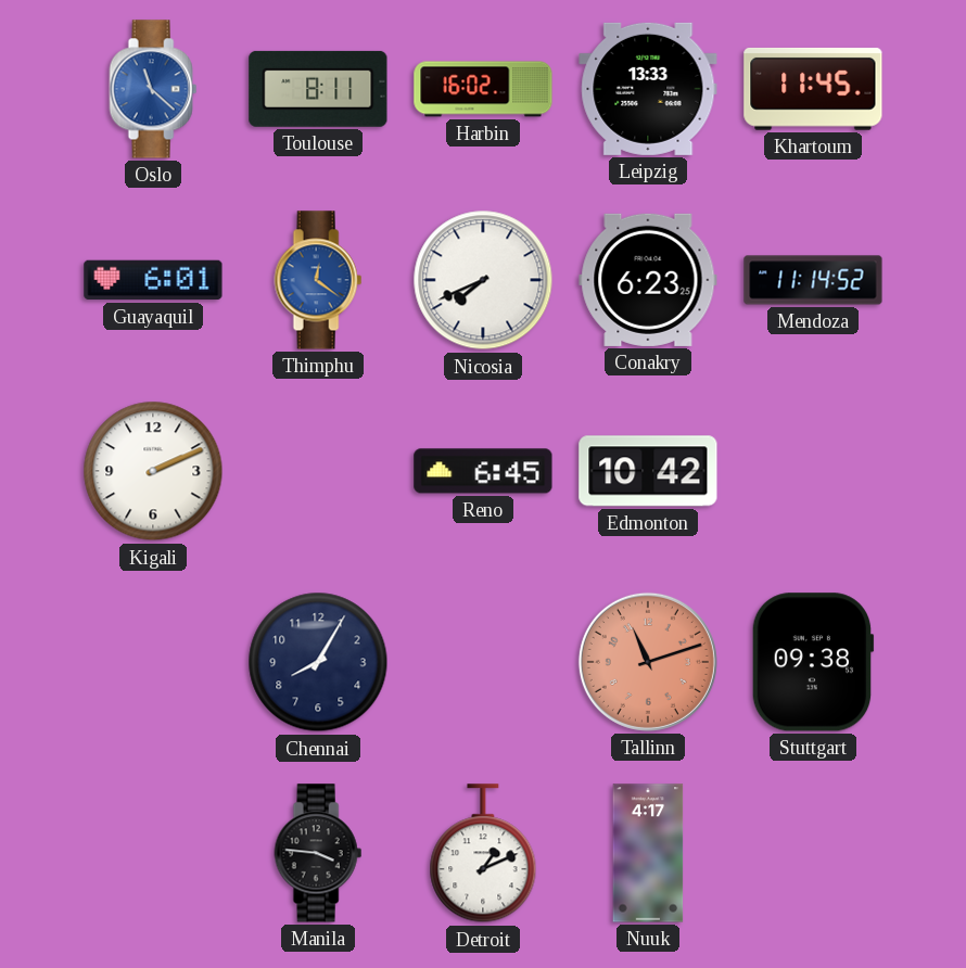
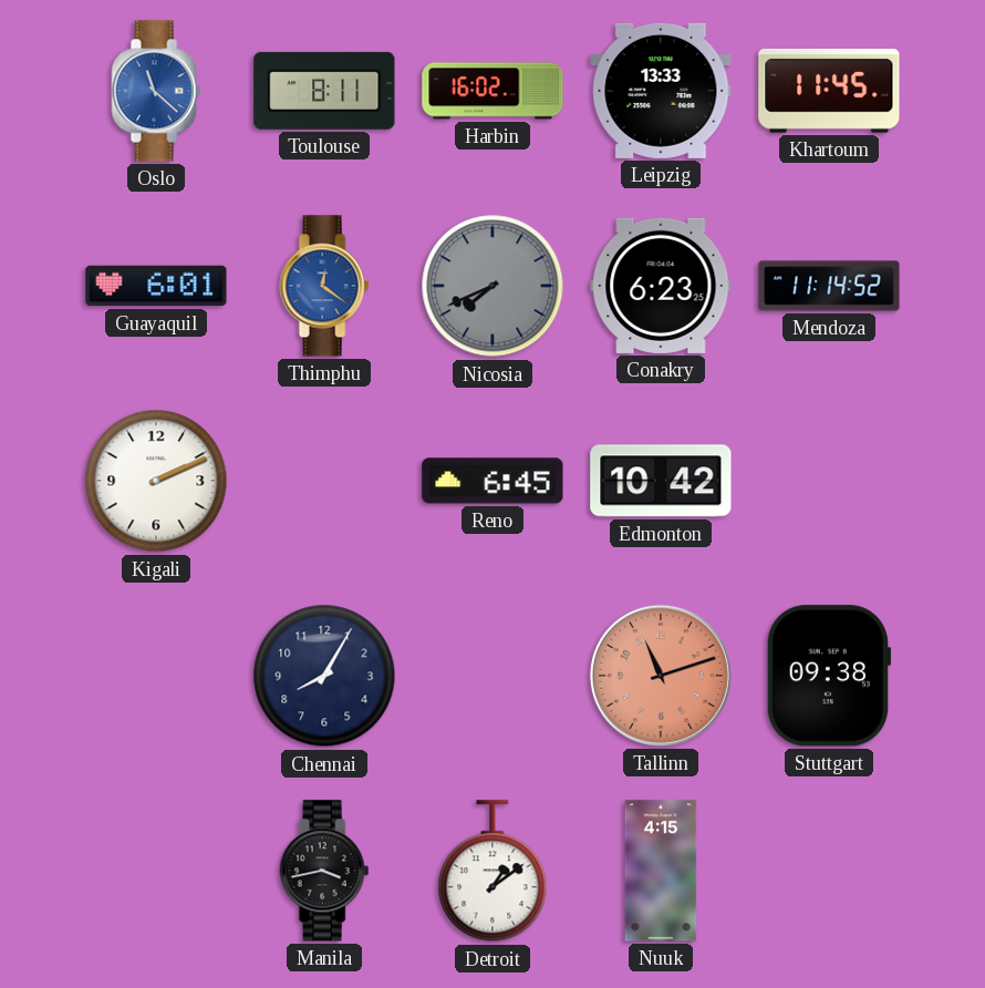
Nicosia dial: white -> grey
Manila: 3:46 -> 3:43
Detroit: 1:11 -> 1:09
Nuuk: 4:17 -> 4:15
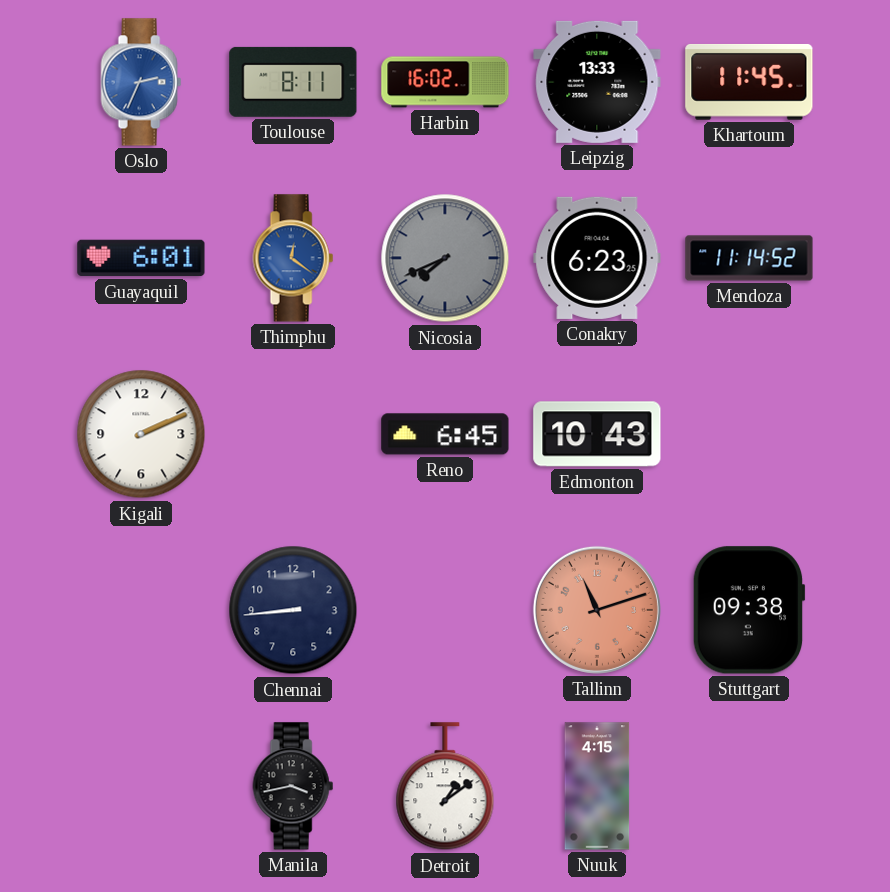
Oslo: 11:22 -> 2:34
Edmonton: 10:42 -> 10:43
Chennai: 8:05 -> 8:44
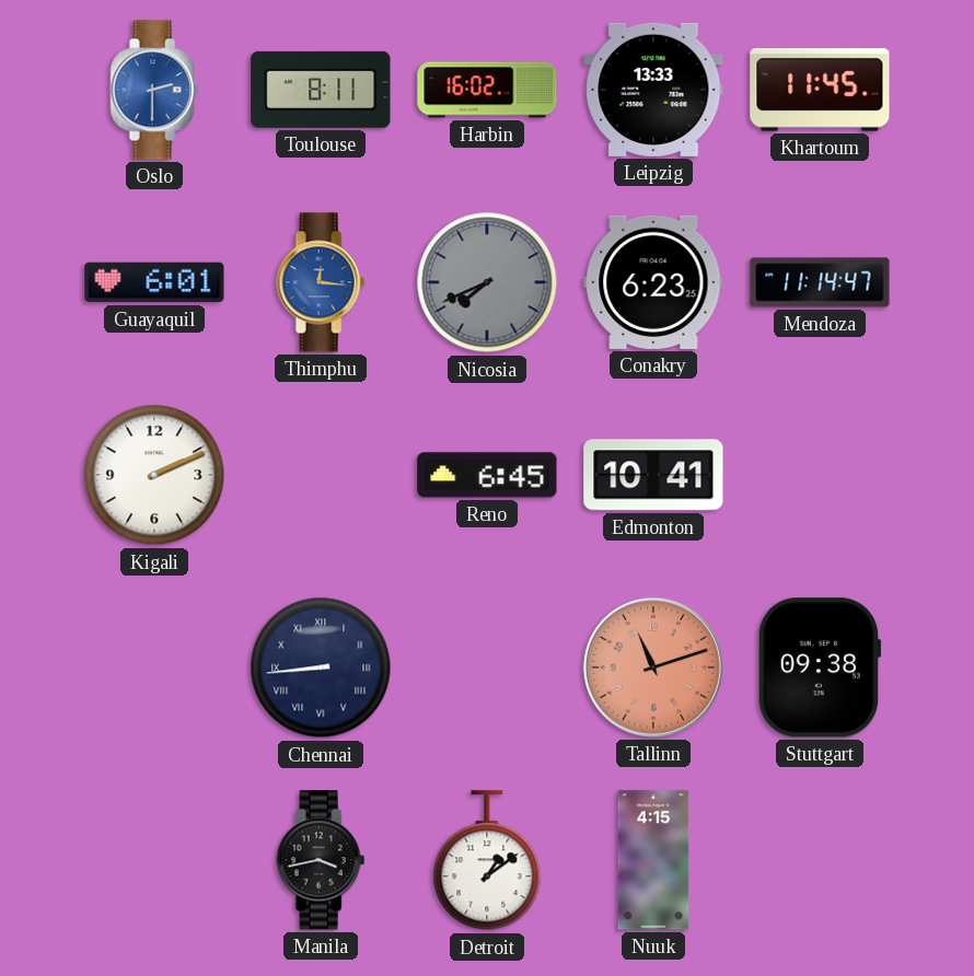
Oslo: 2:34 -> 2:30
Thimphu: 12:21 -> 12:16
Mendoza: 11:14:52 -> 11:14:47
Edmonton: 10:43 -> 10:41
Chennai numerals: Arabic -> Roman
